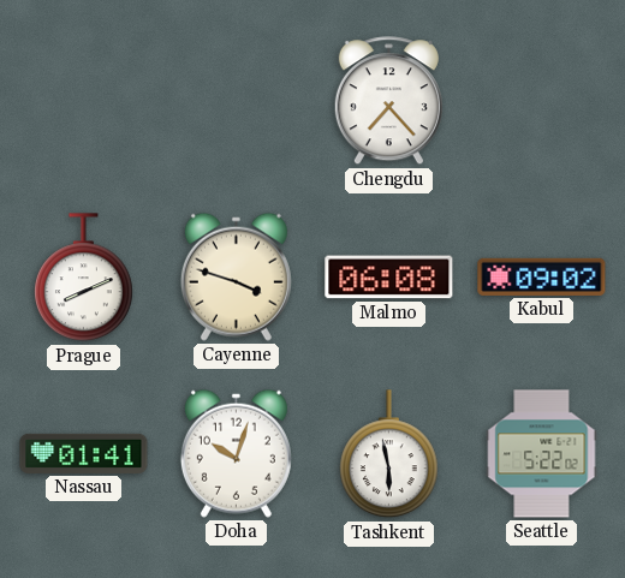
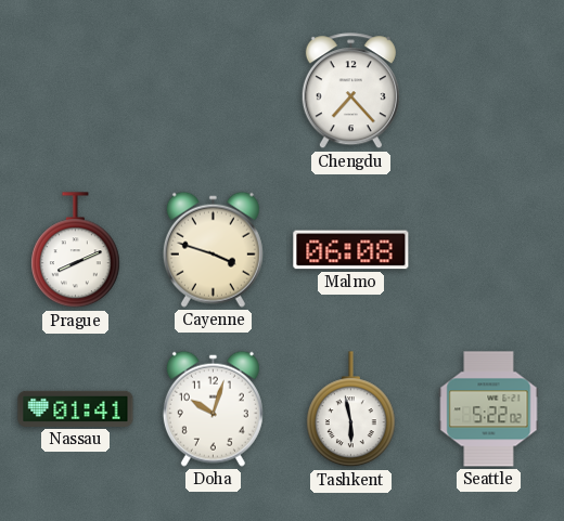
Kabul: 09:02 -> none
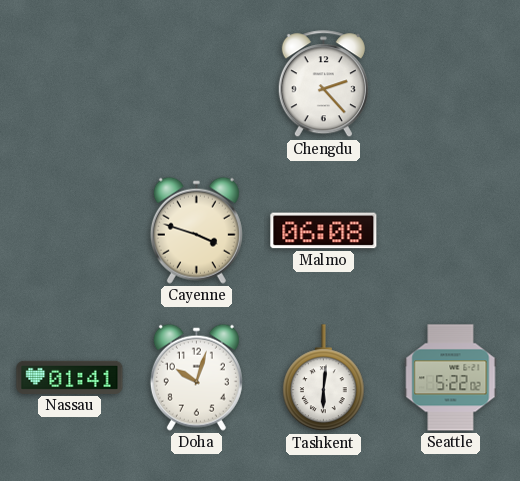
Chengdu: 7:23 -> 2:23
Prague: 8:11 -> none
Tashkent: 5:58 -> 6:01
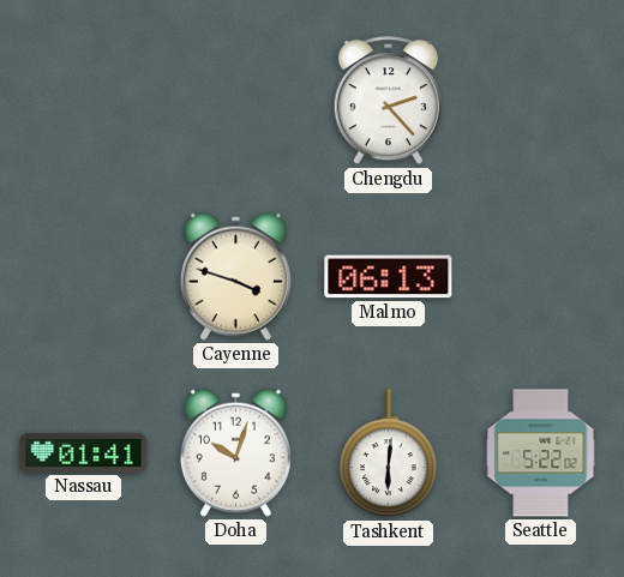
Malmo: 06:08 -> 06:13
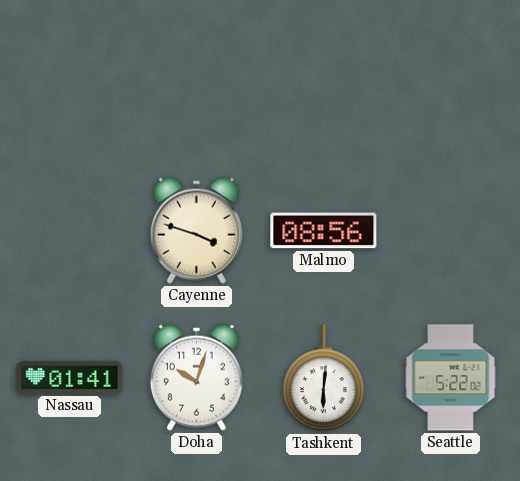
Chengdu: 2:23 -> none
Malmo: 06:13 -> 08:56
